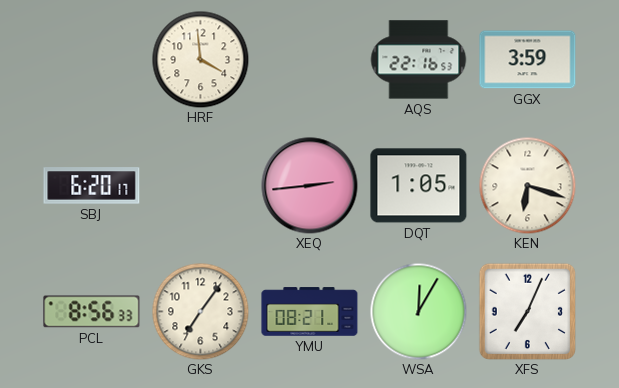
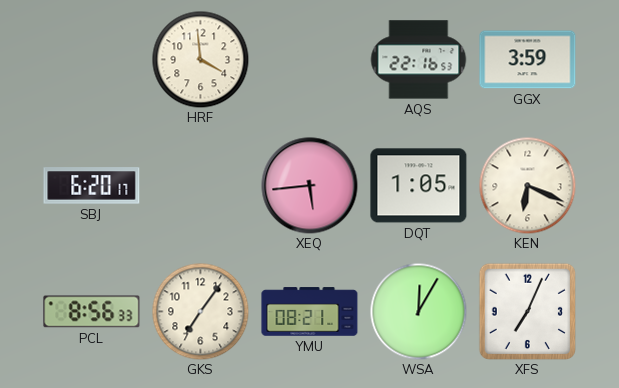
XEQ: 2:44 -> 5:44
KEN: 6:18 -> 6:19
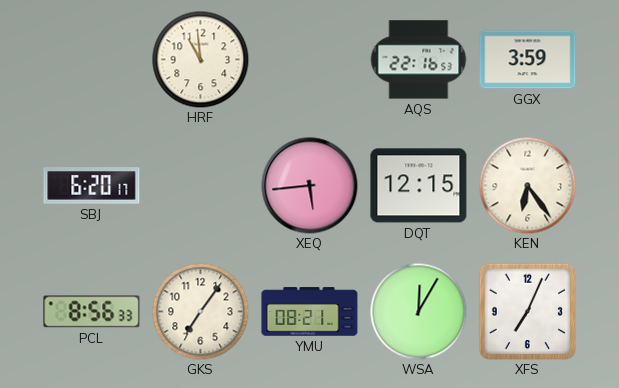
HRF: 3:59 -> 10:59
DQT: 1:05 -> 12:15
KEN: 6:19 -> 6:24
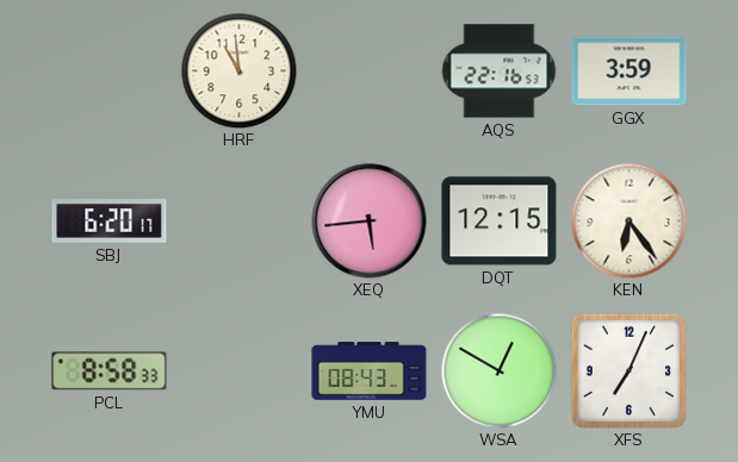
PCL: 8:56 -> 8:58
GKS: 7:06 -> none
YMU: 08:21 -> 08:43
WSA: 12:05 -> 12:50
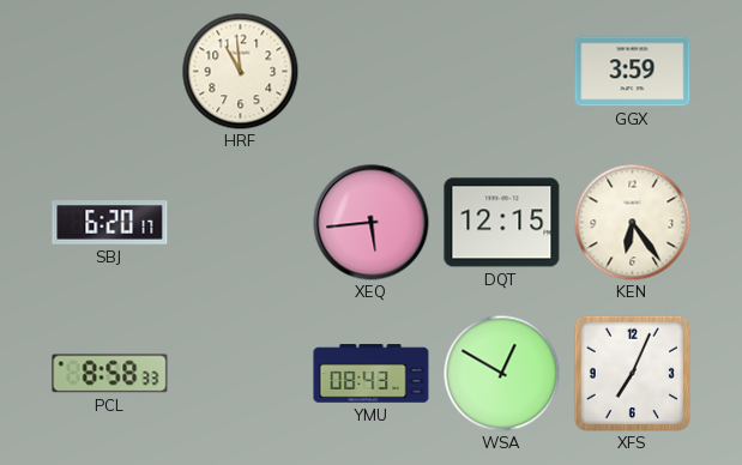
AQS: 22:16 -> none
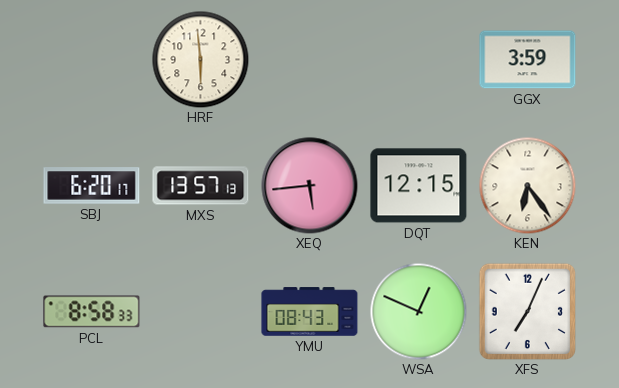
HRF: 10:59 -> 5:59
MXS: none -> 13:57
WSA: 12:50 -> 12:49
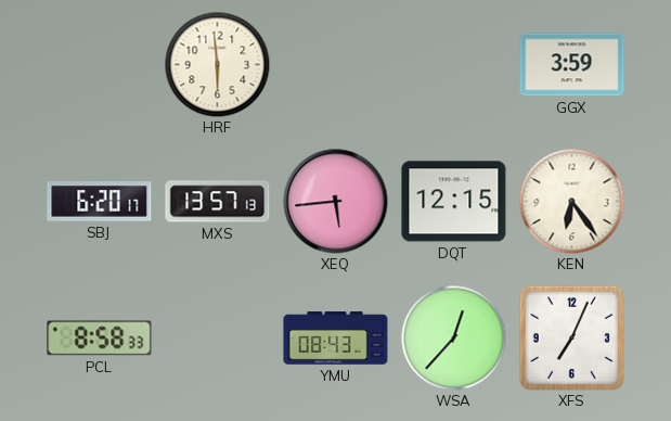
WSA: 12:49 -> 12:37
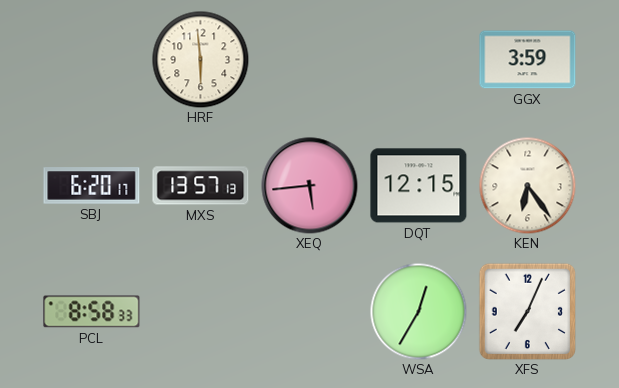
YMU: 08:43 -> none
WSA: 12:37 -> 12:35
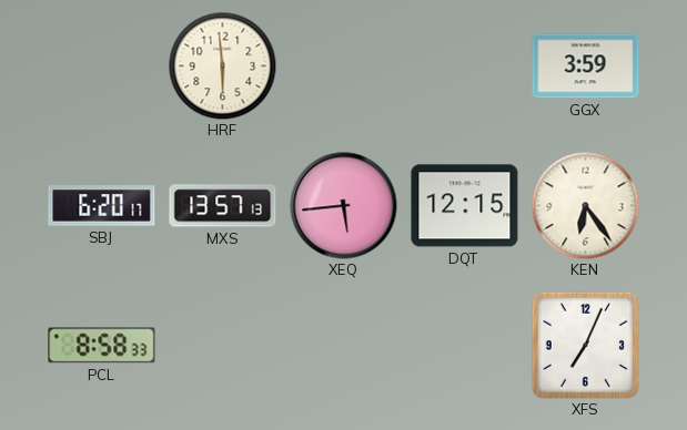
WSA: 12:35 -> none
